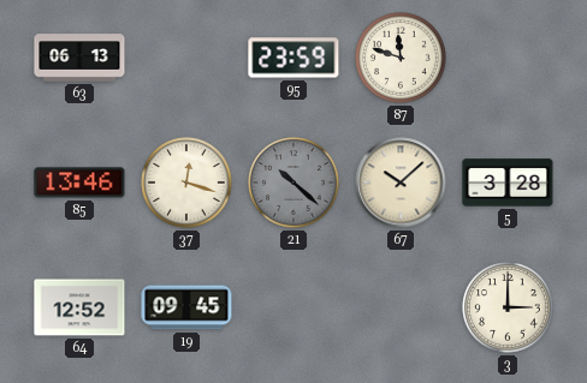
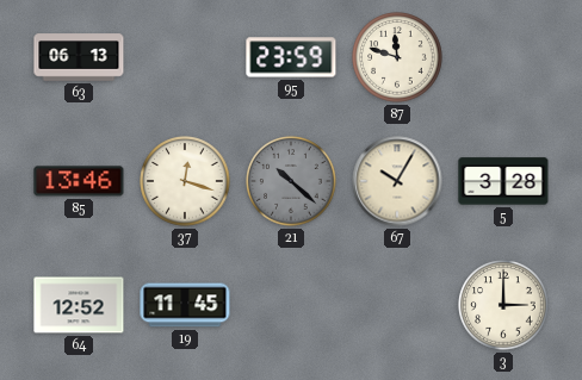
67: 10:08 -> 10:05
19: 09:45 -> 11:45
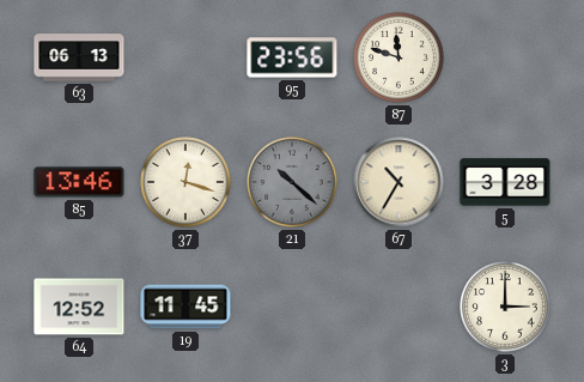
95: 23:59 -> 23:56
67: 10:05 -> 10:35
